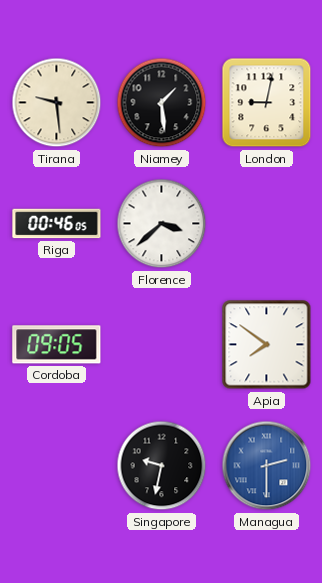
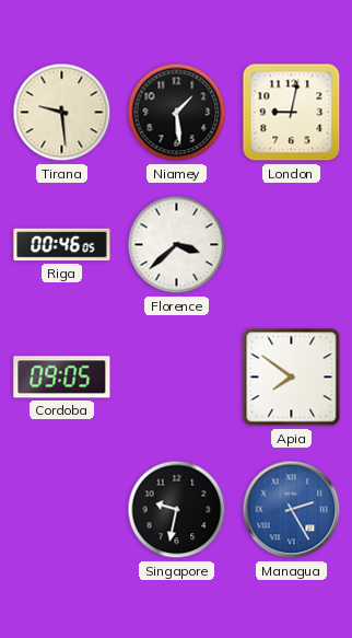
Managua: 2:30 -> 2:25
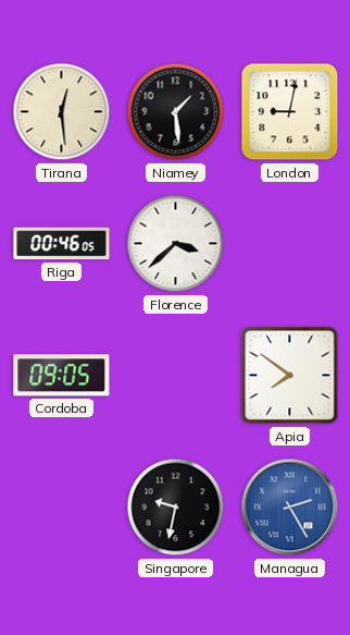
Tirana: 9:29 -> 12:29
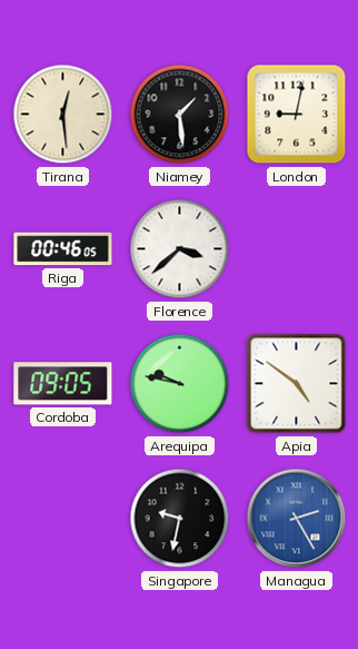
Arequipa: none -> 9:47
Apia: 7:51 -> 4:51
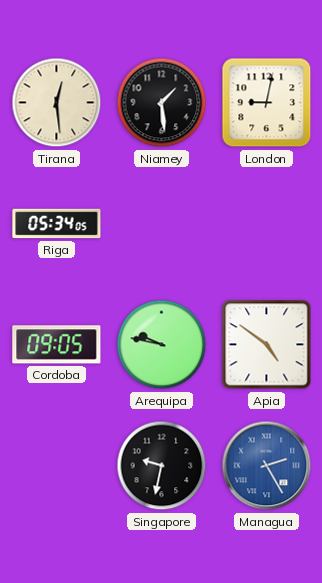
Riga: 00:46 -> 05:34
Florence: 3:38 -> none
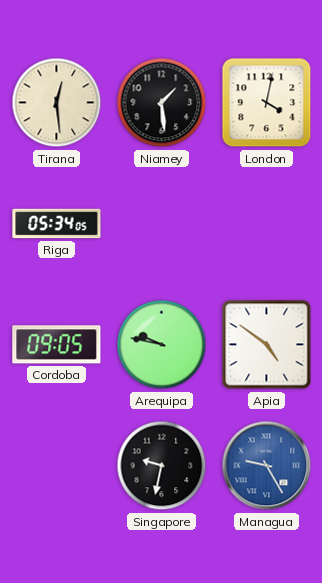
London: 9:02 -> 4:02
Managua: 2:25 -> 9:25
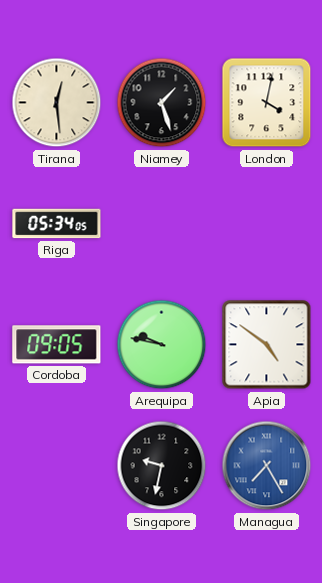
Niamey: 1:29 -> 1:27
Managua: 9:25 -> 7:25
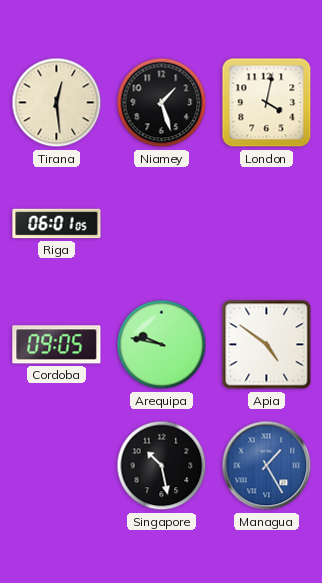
Riga: 05:34 -> 06:01
Singapore: 9:32 -> 10:28
Managua: 7:25 -> 1:25
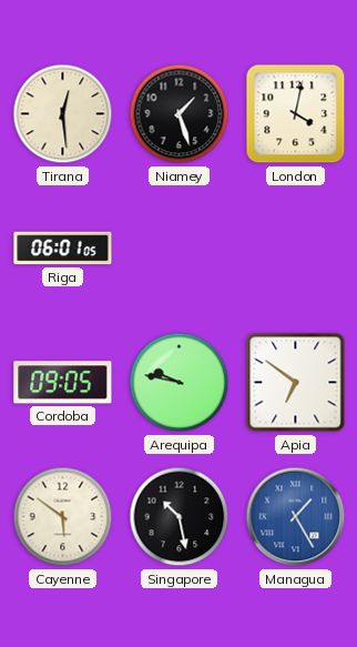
Apia: 4:51 -> 6:51
Cayenne: none -> 5:51
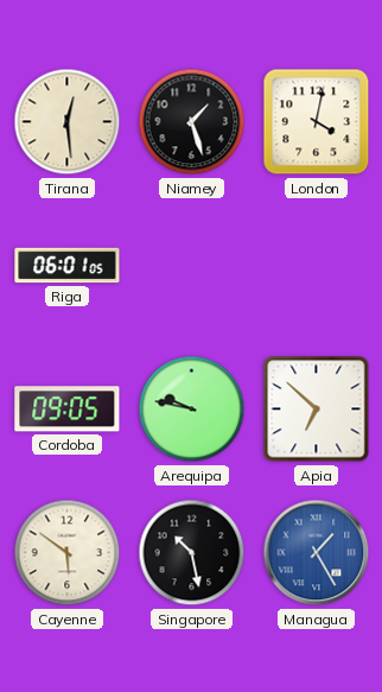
Apia: 6:51 -> 6:52
